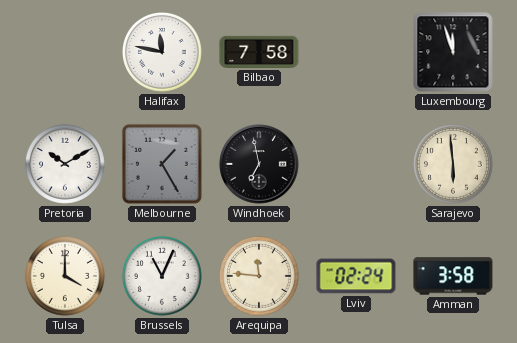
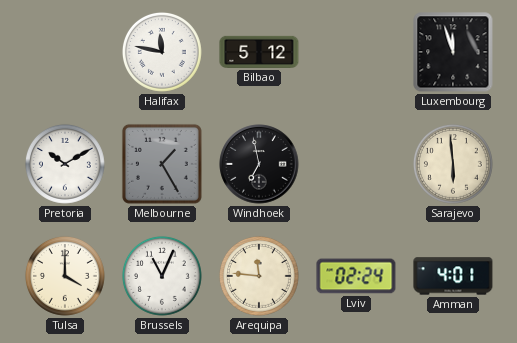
Bilbao: 7:58 -> 5:12
Amman: 3:58 -> 4:01
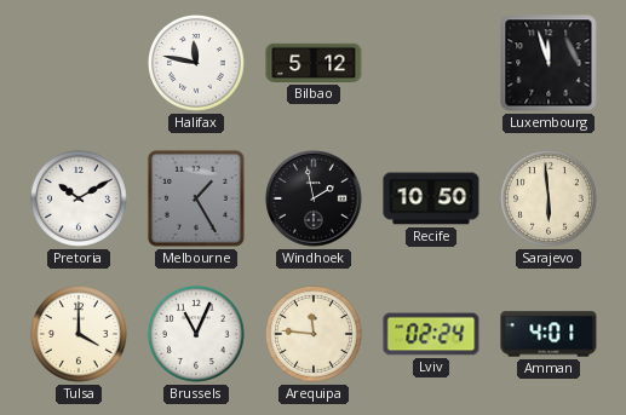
Windhoek: 6:58 -> 1:58
Recife: none -> 10:50
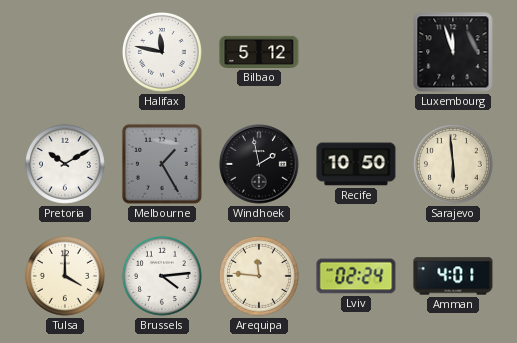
Brussels: 11:04 -> 4:14
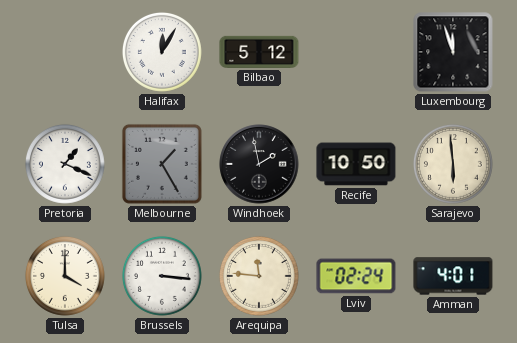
Halifax: 11:47 -> 12:05
Pretoria: 10:10 -> 1:19
Brussels: 4:14 -> 3:16
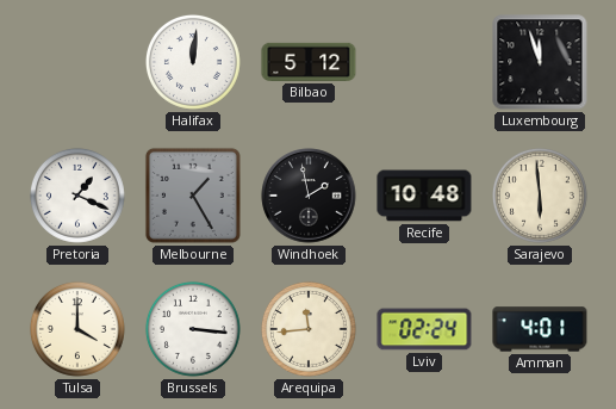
Halifax: 12:05 -> 12:01
Recife: 10:50 -> 10:48
Arequipa: 11:46 -> 11:44
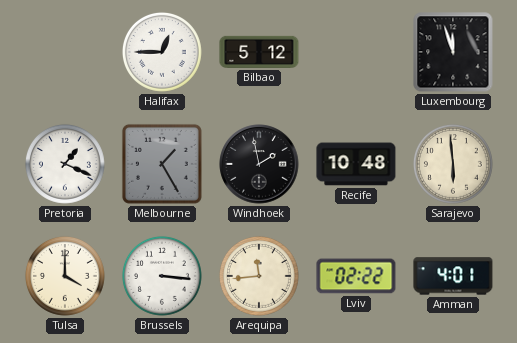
Halifax: 12:01 -> 12:45
Lviv: 02:24 -> 02:22
